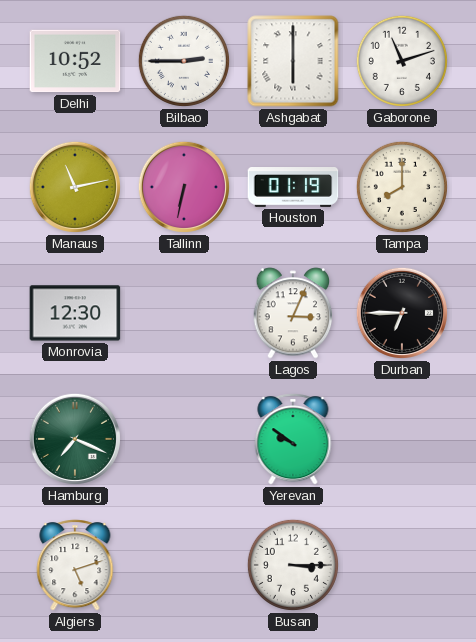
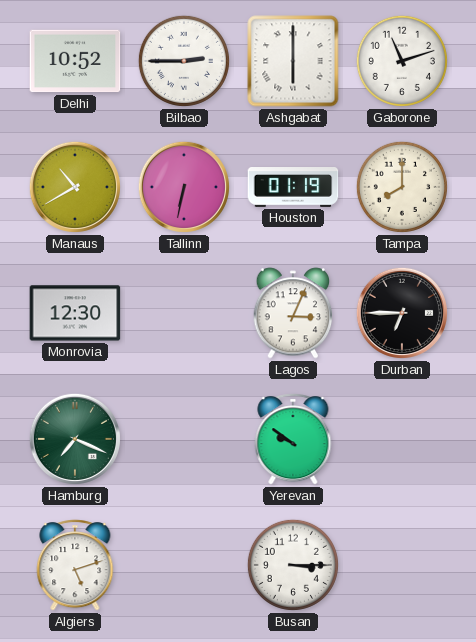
Manaus: 11:13 -> 10:40
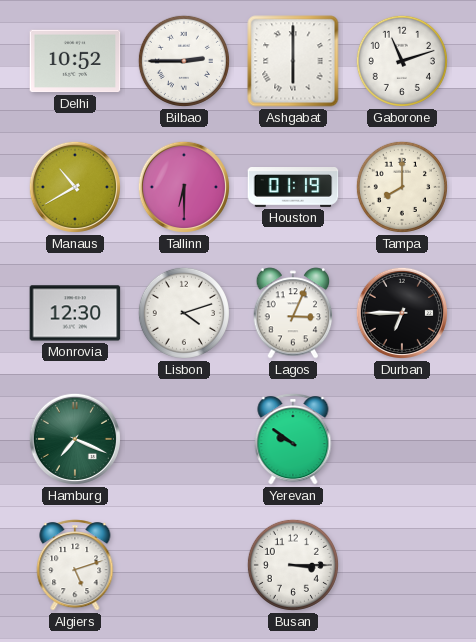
Tallinn: 6:32 -> 6:30
Lisbon: none -> 4:12
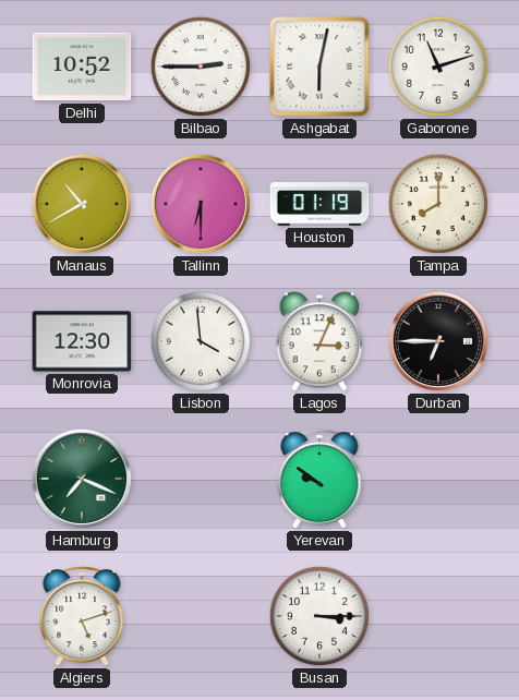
Ashgabat: 6:00 -> 6:02
Lisbon: 4:12 -> 3:59
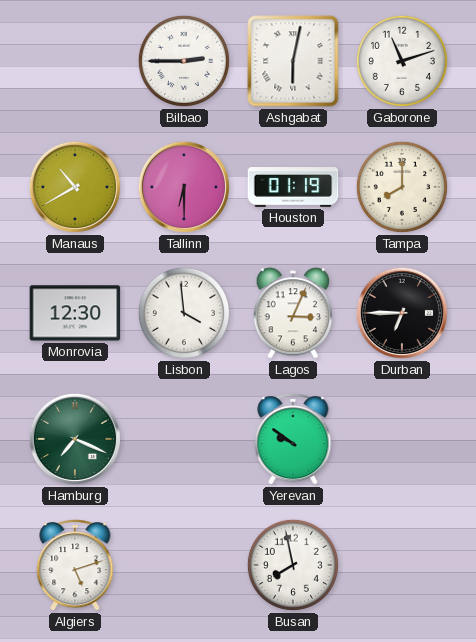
Delhi: 10:52 -> none
Busan: 3:15 -> 7:58
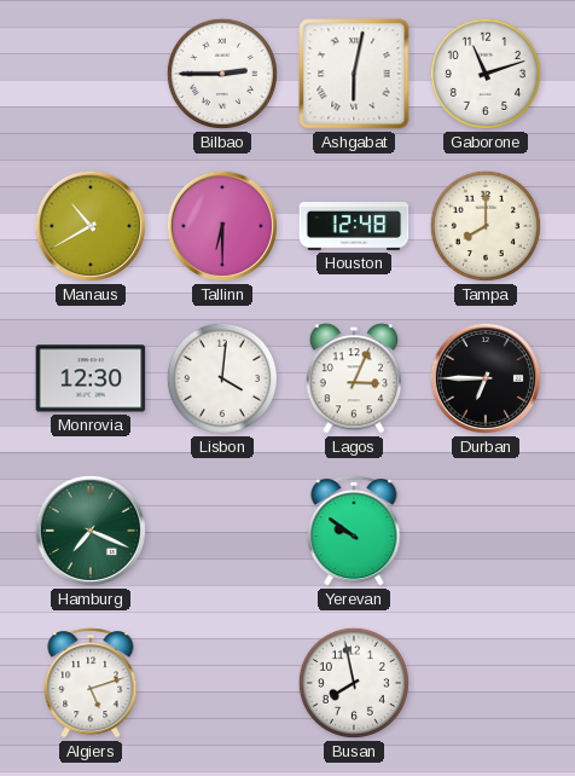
Houston: 01:19 -> 12:48
Lisbon: 3:59 -> 4:01
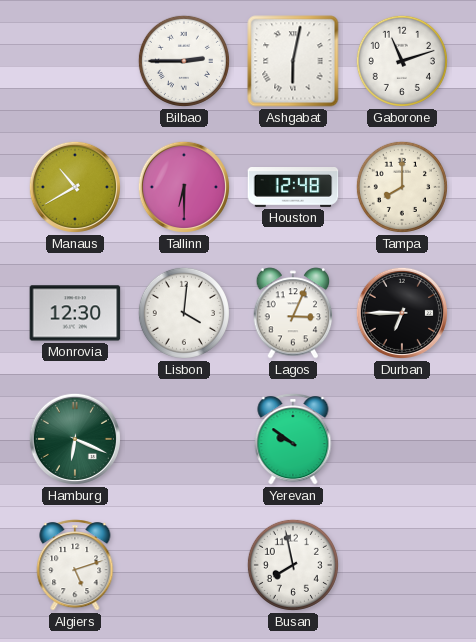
Hamburg: 7:19 -> 6:19
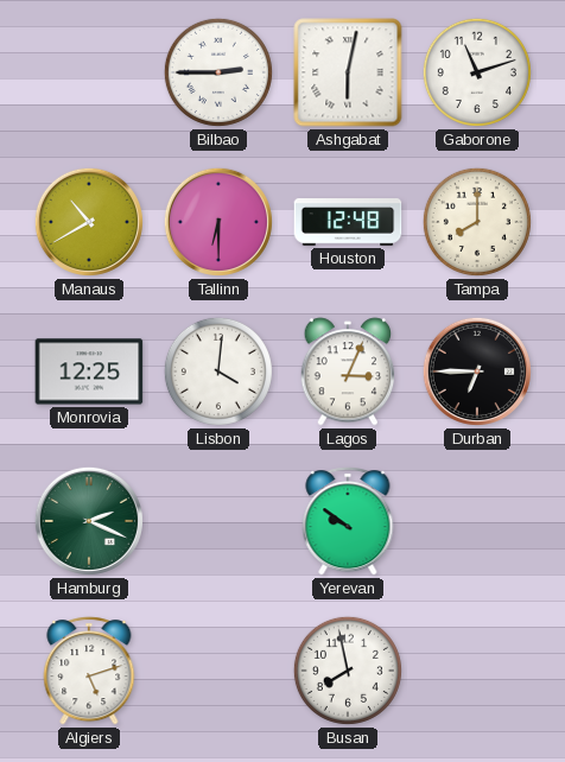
Monrovia: 12:30 -> 12:25
Hamburg: 6:19 -> 2:19
